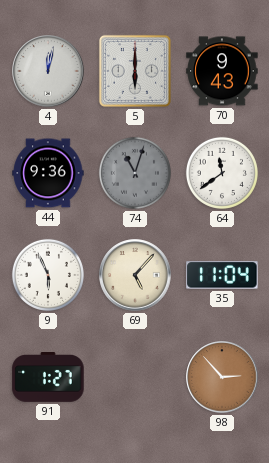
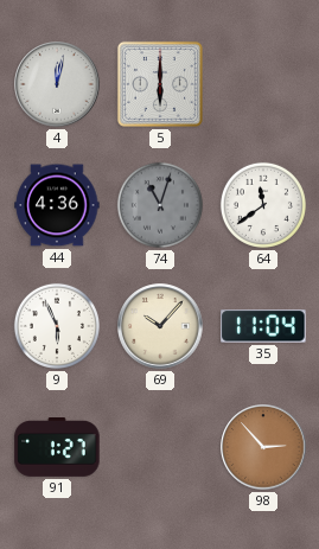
70: 9:43 -> none
44: 9:36 -> 4:36
69: 5:07 -> 10:07
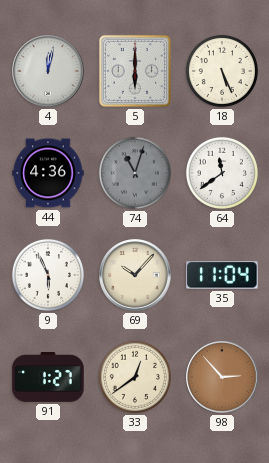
18: none -> 5:26
33: none -> 12:39
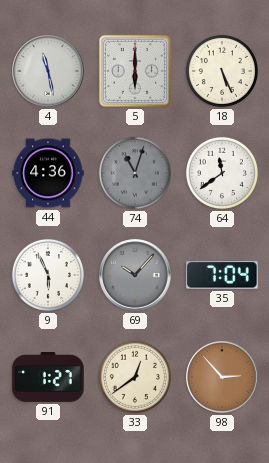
4: 12:02 -> 11:28
69 dial: cream -> grey
35: 11:04 -> 7:04
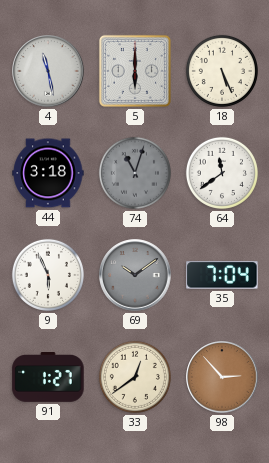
44: 4:36 -> 3:18
69: 10:07 -> 10:09
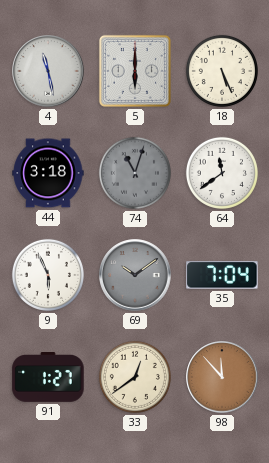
98: 2:53 -> 11:53
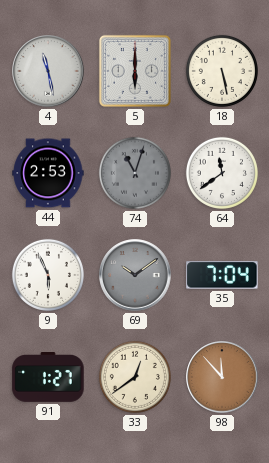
18: 5:26 -> 5:28
44: 3:18 -> 2:53
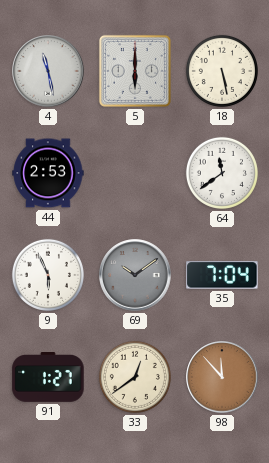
74: 11:03 -> none
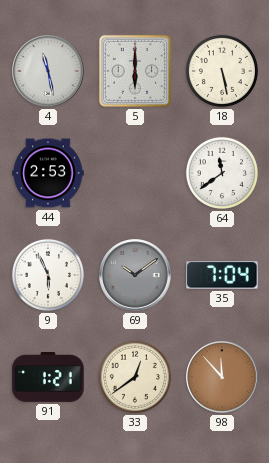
91: 1:27 -> 1:21
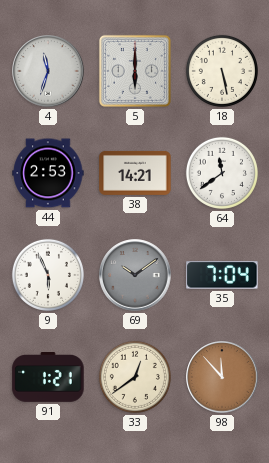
4: 11:28 -> 11:33
38: none -> 14:21
